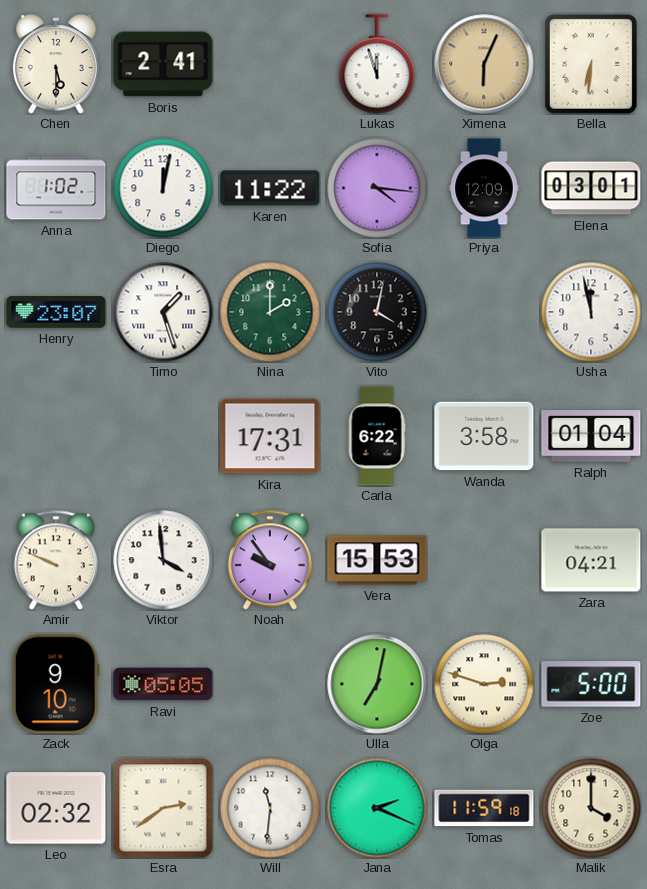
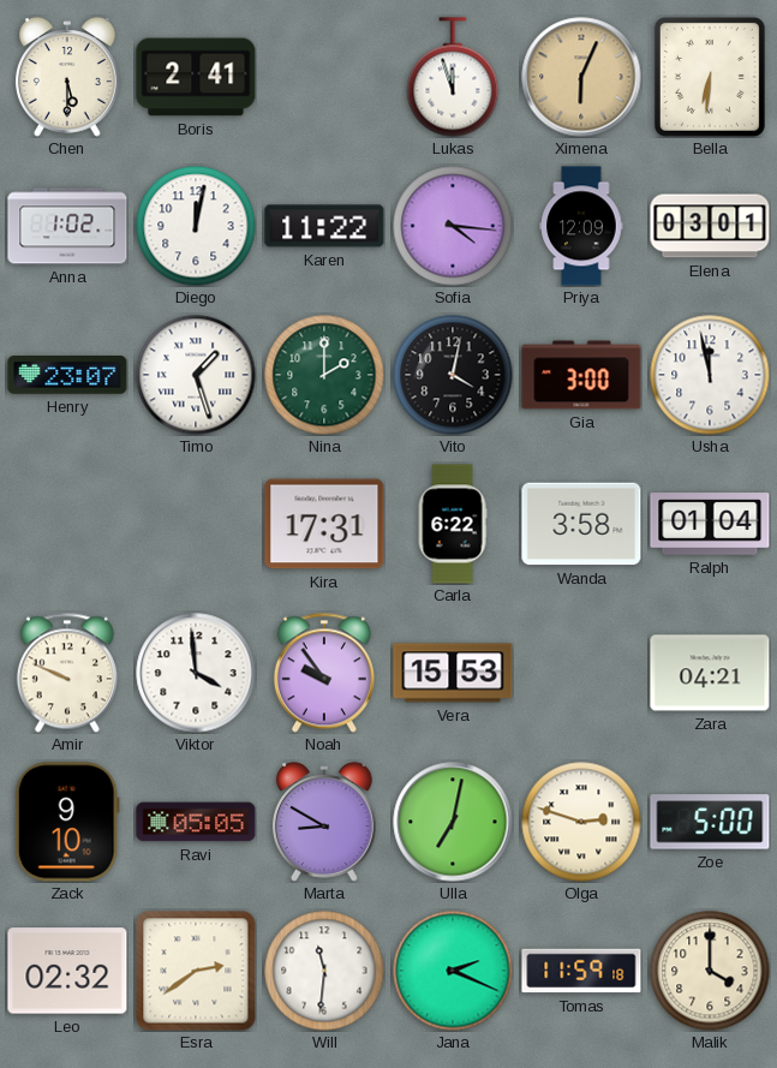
Gia: none -> 3:00
Marta: none -> 8:50
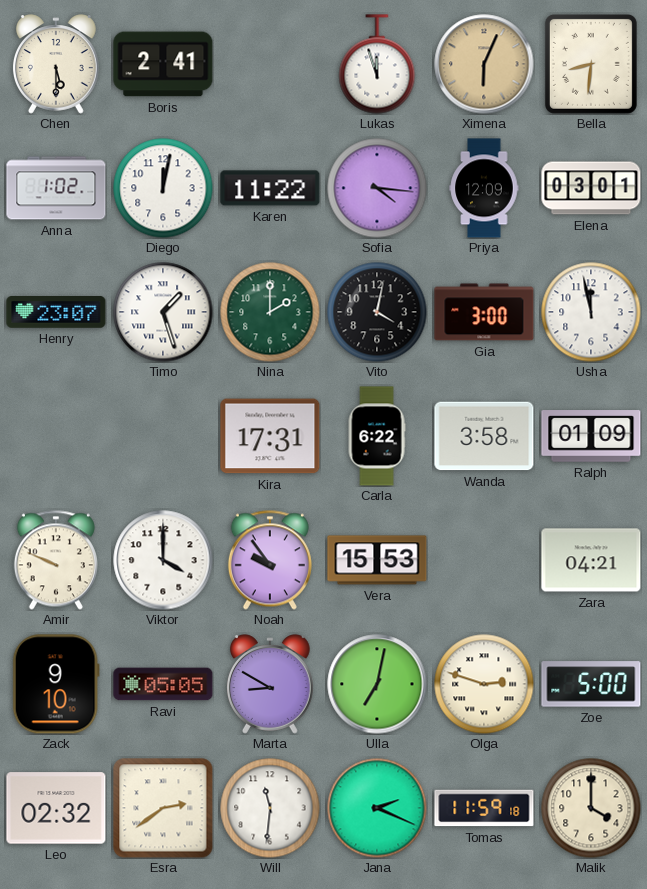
Bella: 6:31 -> 8:31
Ralph: 01:04 -> 01:09
Viktor: 3:59 -> 4:00
